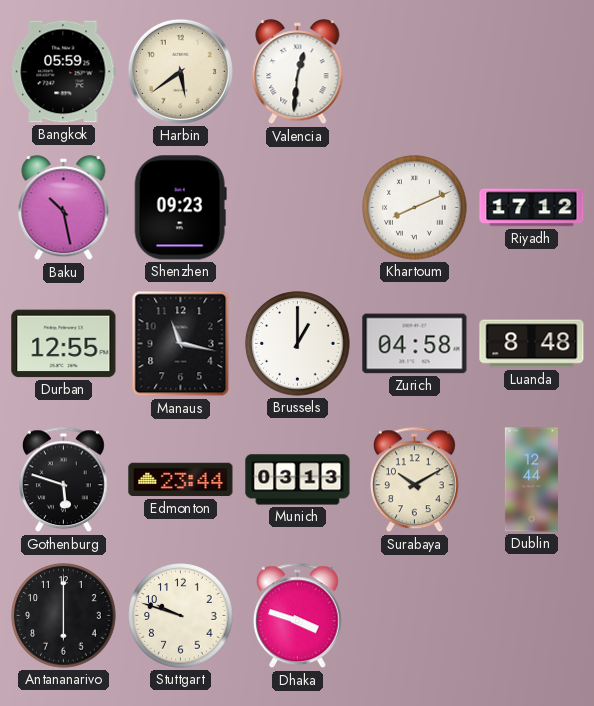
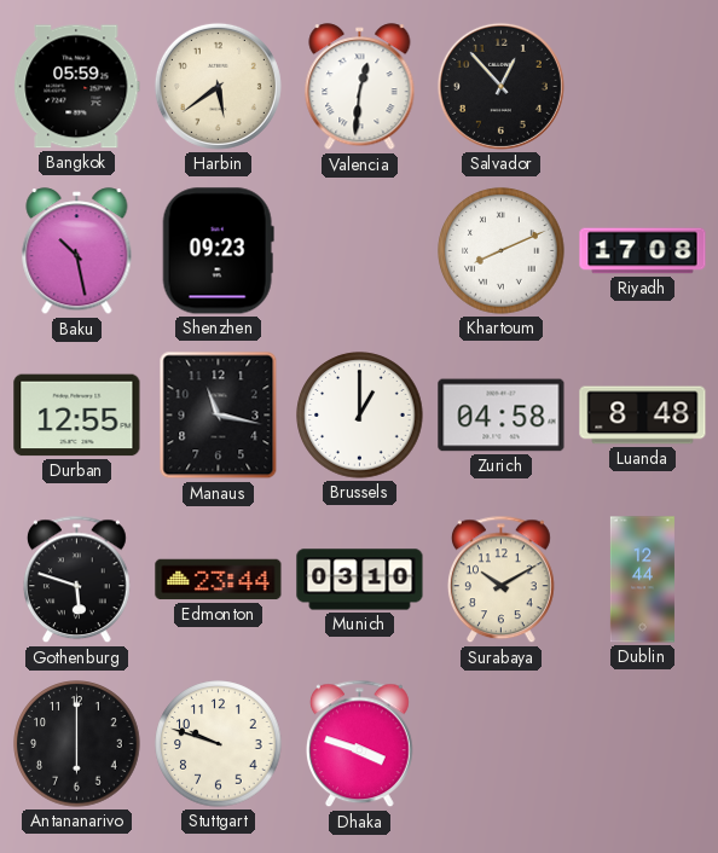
Salvador: none -> 12:53
Riyadh: 17:12 -> 17:08
Munich: 03:13 -> 03:10
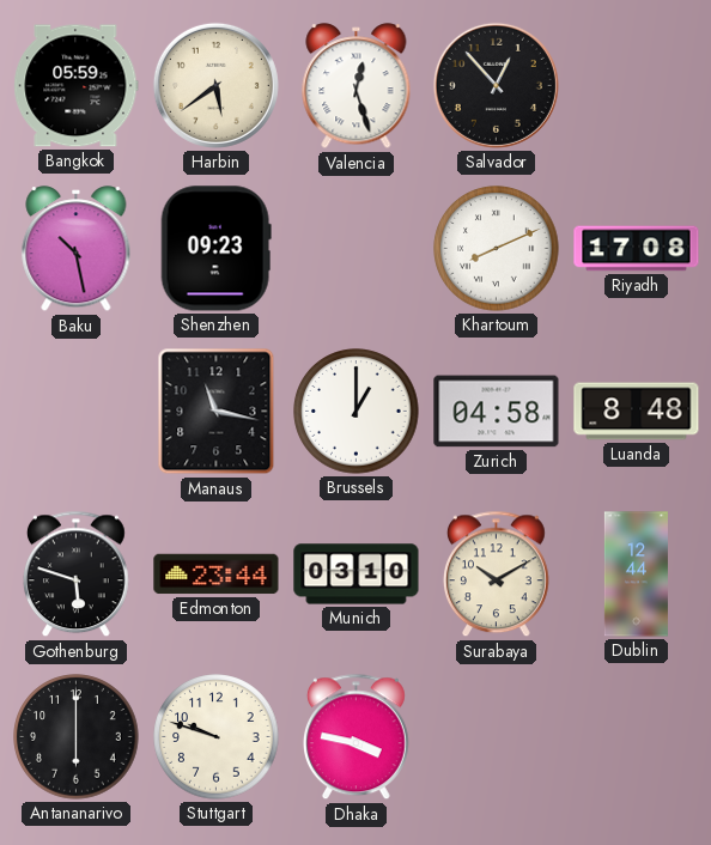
Valencia: 12:31 -> 12:27
Durban: 12:55 -> none
Dhaka: 3:48 -> 3:47
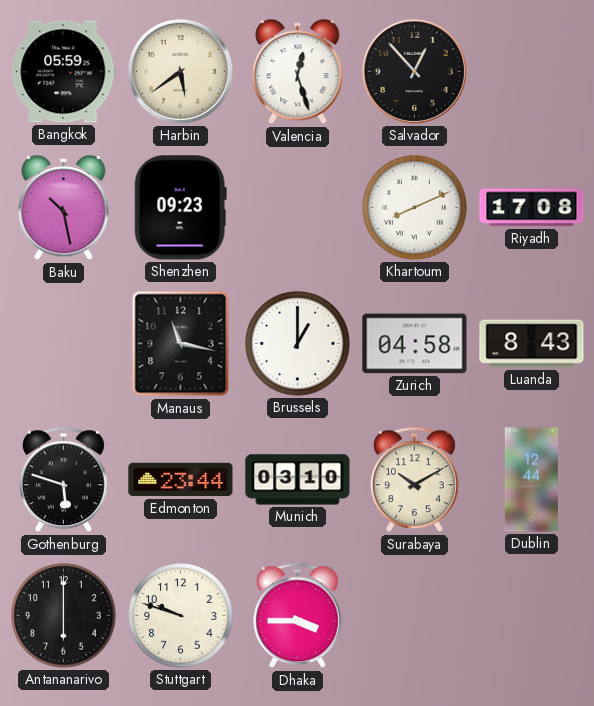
Luanda: 8:48 -> 8:43
Dhaka: 3:47 -> 3:45
